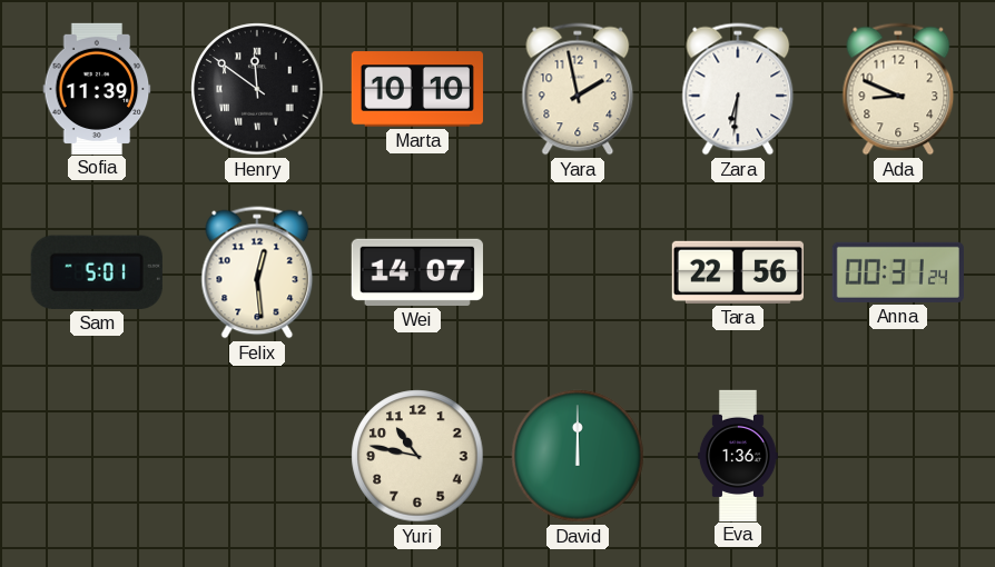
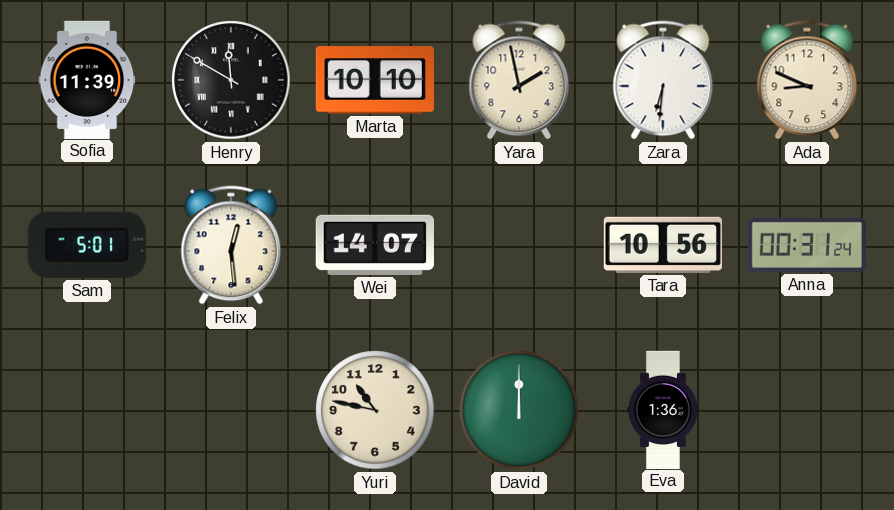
Henry: 11:51 -> 11:50
Tara: 22:56 -> 10:56
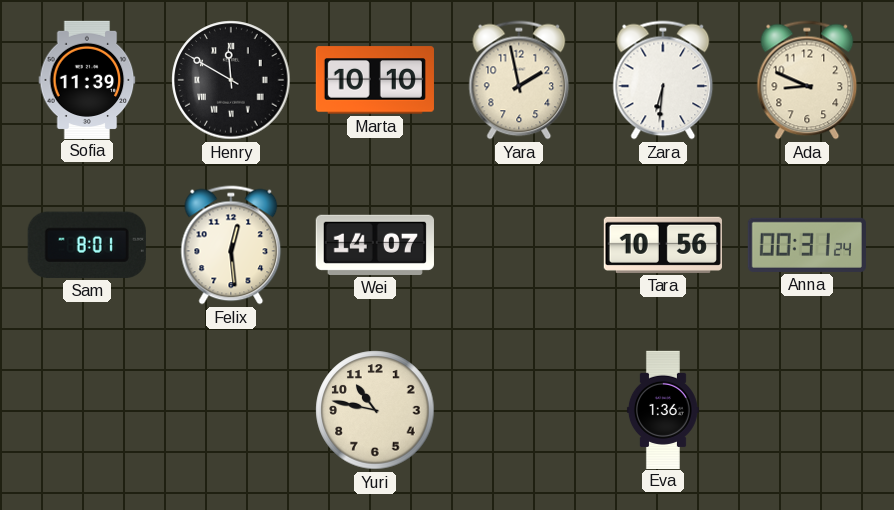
Sam: 5:01 -> 8:01
David: 12:00 -> none
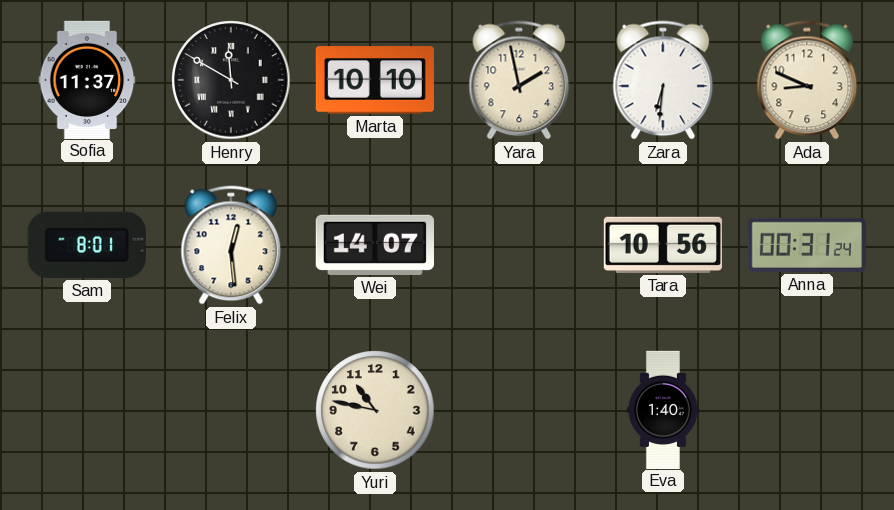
Sofia: 11:39 -> 11:37
Eva: 1:36 -> 1:40
